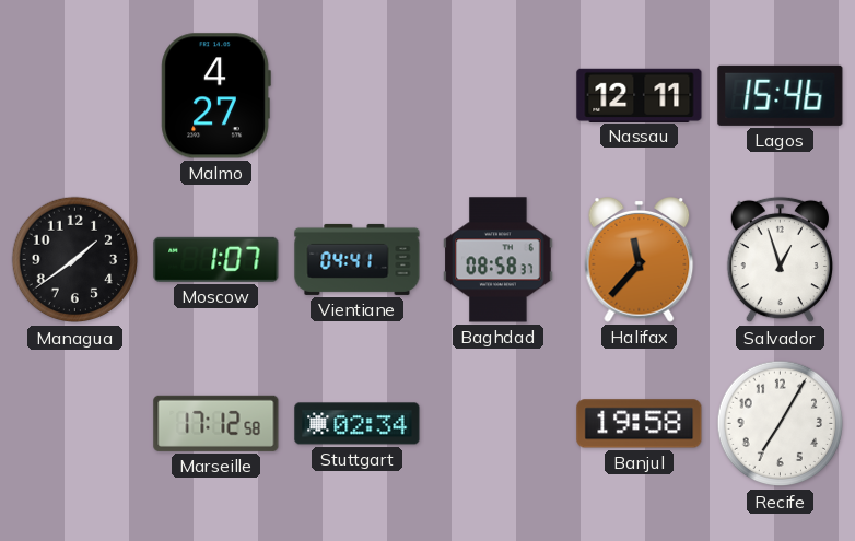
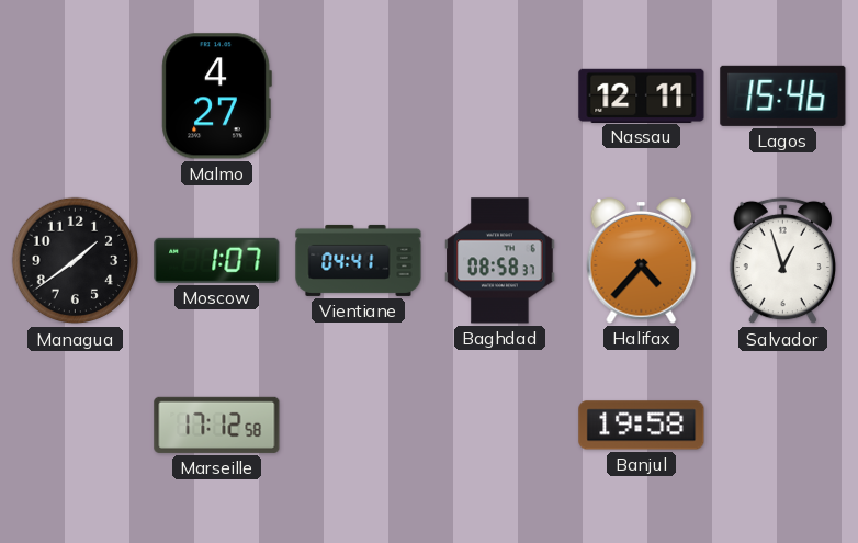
Halifax: 11:37 -> 4:37
Stuttgart: 02:34 -> none
Recife: 7:05 -> none
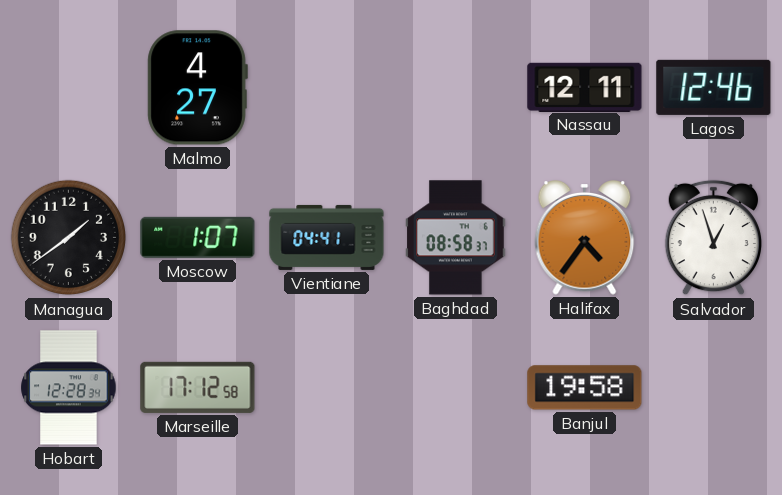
Lagos: 15:46 -> 12:46
Halifax: 4:37 -> 4:36
Hobart: none -> 12:28
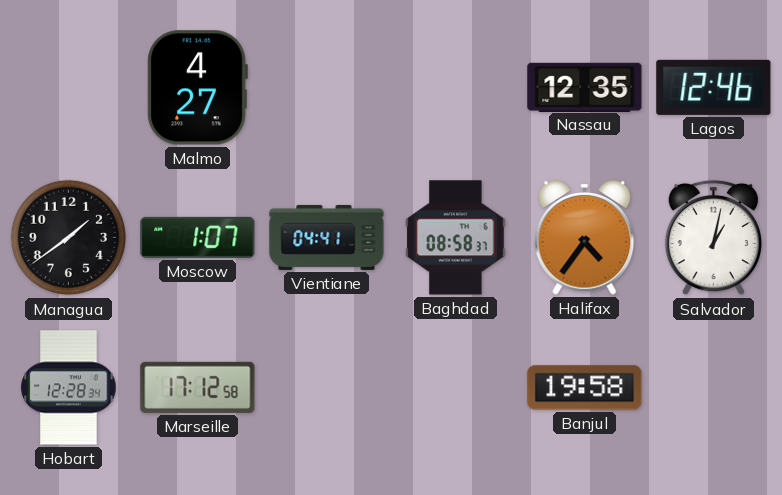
Nassau: 12:11 -> 12:35
Salvador: 12:57 -> 1:02
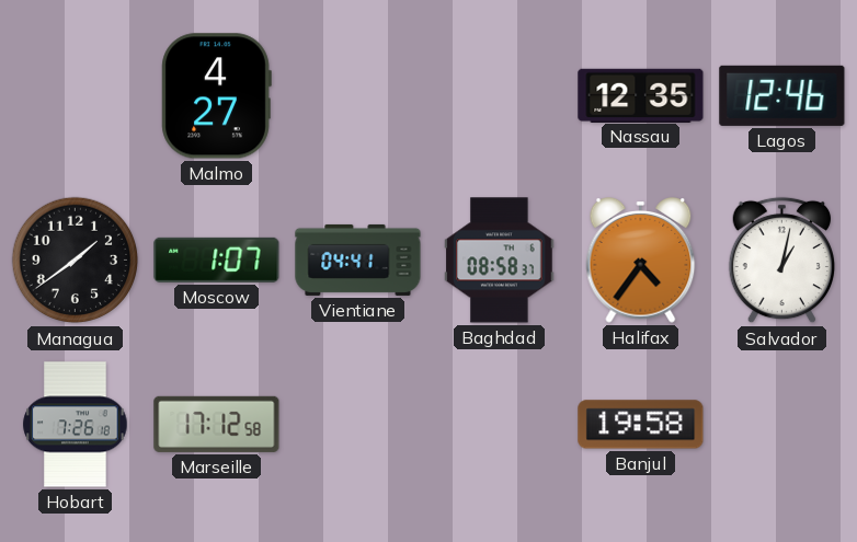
Hobart: 12:28 -> 7:26
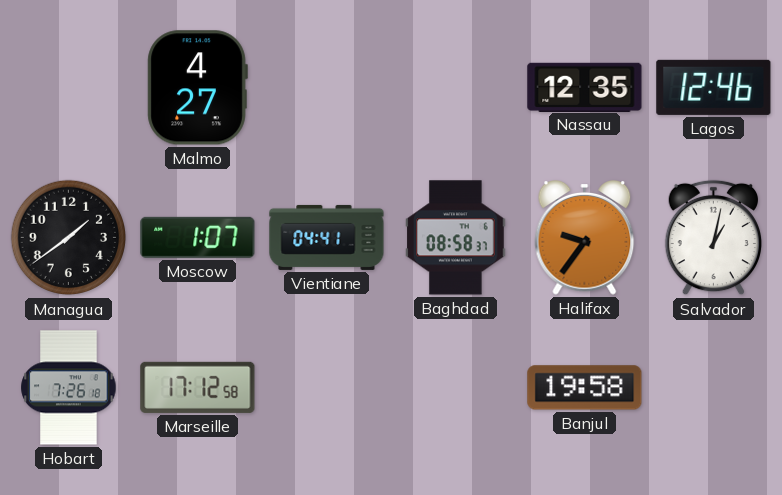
Halifax: 4:36 -> 9:36
